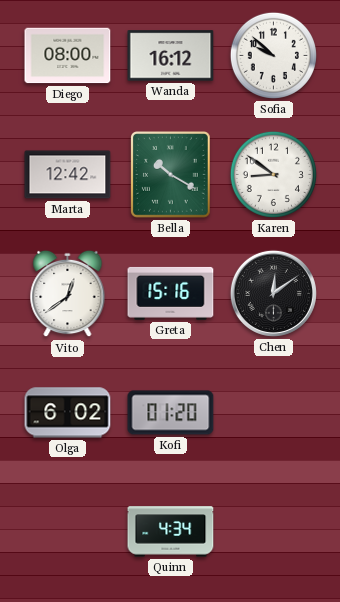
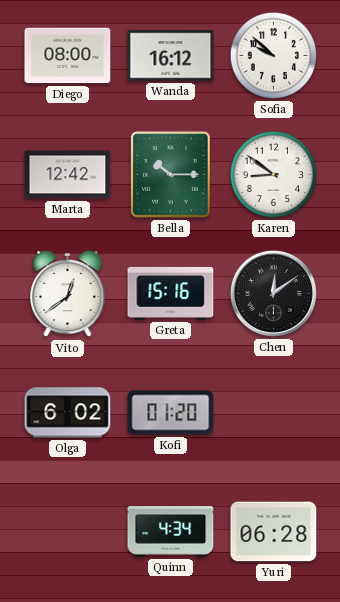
Bella: 10:20 -> 10:15
Yuri: none -> 06:28
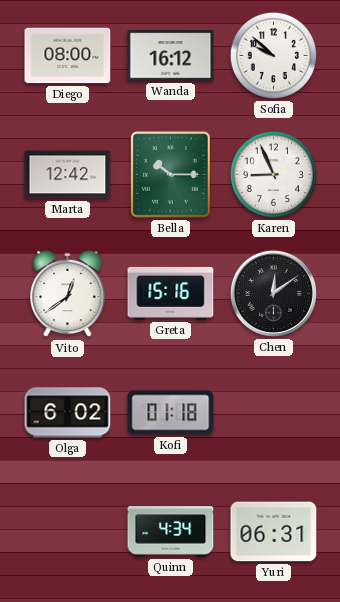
Karen: 8:51 -> 8:56
Kofi: 01:20 -> 01:18
Yuri: 06:28 -> 06:31
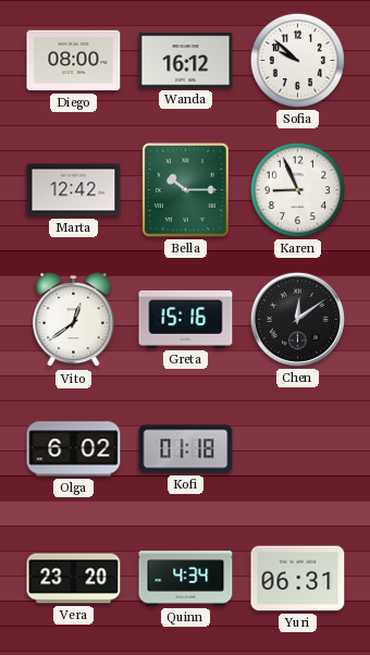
Vera: none -> 23:20
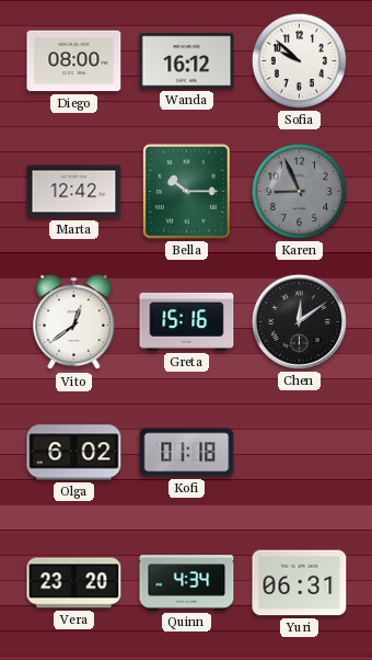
Karen dial: white -> grey
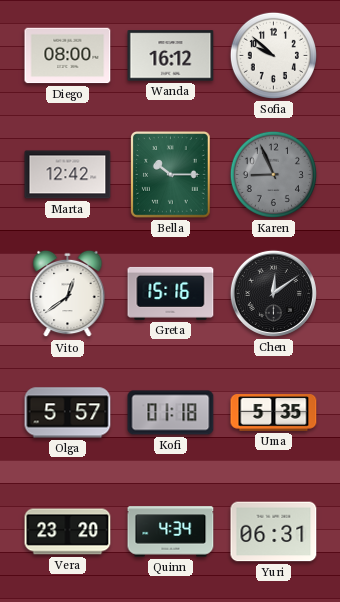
Olga: 6:02 -> 5:57
Uma: none -> 5:35
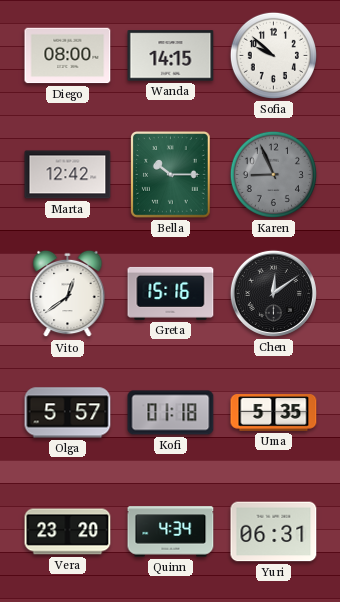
Wanda: 16:12 -> 14:15
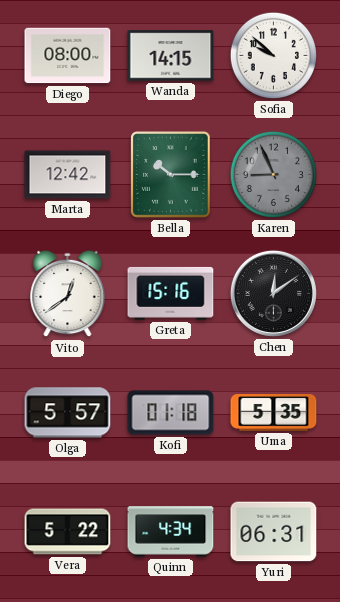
Vera: 23:20 -> 5:22
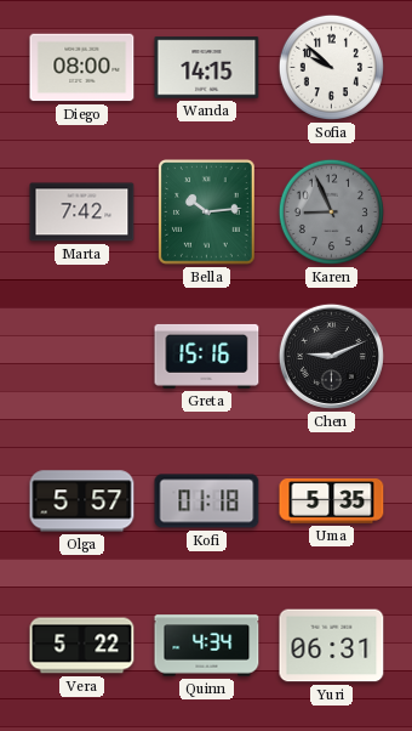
Marta: 12:42 -> 7:42
Bella: 10:15 -> 10:14
Vito: 12:39 -> none
Chen: 12:09 -> 9:11
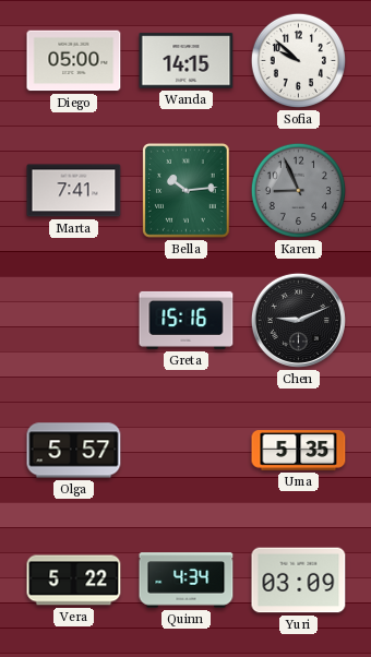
Diego: 08:00 -> 05:00
Marta: 7:42 -> 7:41
Kofi: 01:18 -> none
Yuri: 06:31 -> 03:09
